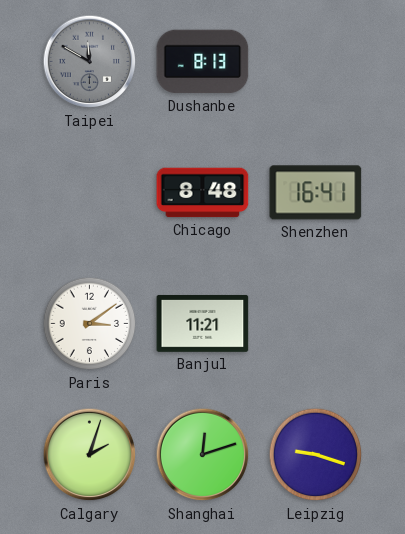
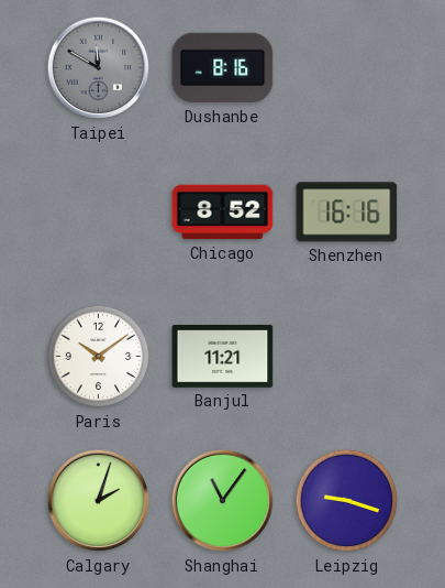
Dushanbe: 8:13 -> 8:16
Chicago: 8:48 -> 8:52
Shenzhen: 16:41 -> 16:16
Paris: 3:09 -> 10:09
Shanghai: 12:12 -> 11:06
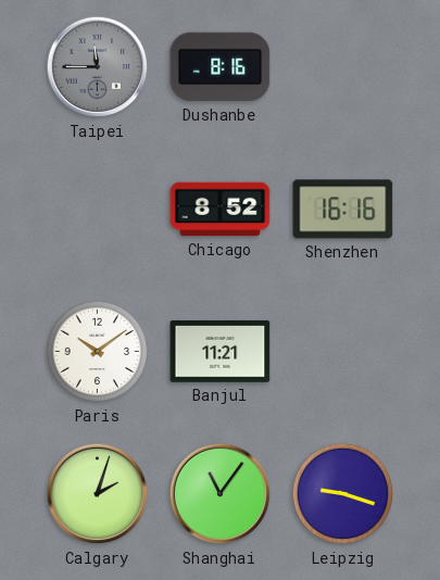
Taipei: 11:50 -> 11:45
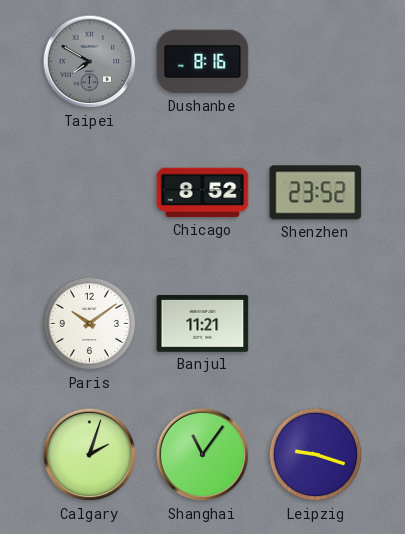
Taipei: 11:45 -> 7:50
Shenzhen: 16:16 -> 23:52
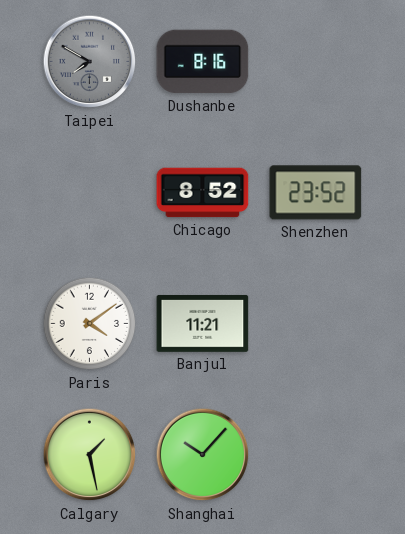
Paris: 10:09 -> 4:09
Calgary: 2:03 -> 1:28
Shanghai: 11:06 -> 10:07
Leipzig: 9:18 -> none
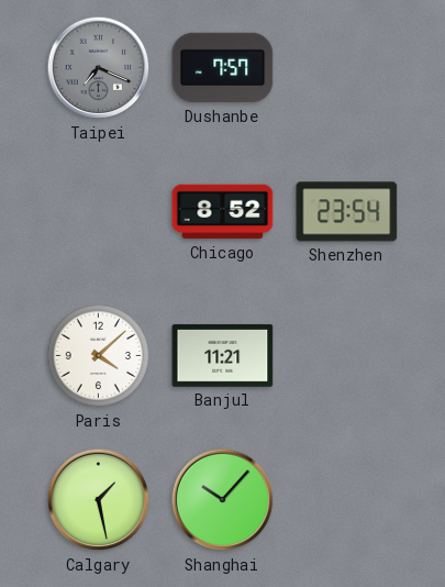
Taipei: 7:50 -> 7:19
Dushanbe: 8:16 -> 7:57
Shenzhen: 23:52 -> 23:54
Paris: 4:09 -> 4:08
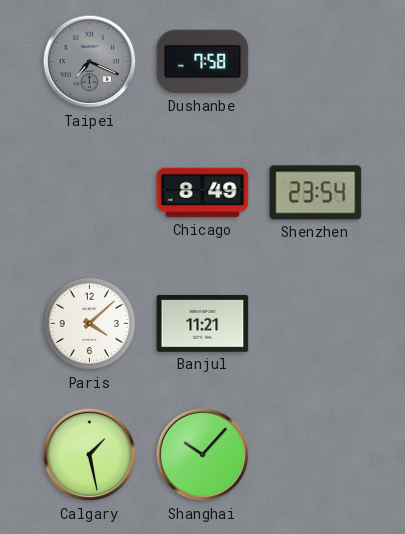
Dushanbe: 7:57 -> 7:58
Chicago: 8:52 -> 8:49
